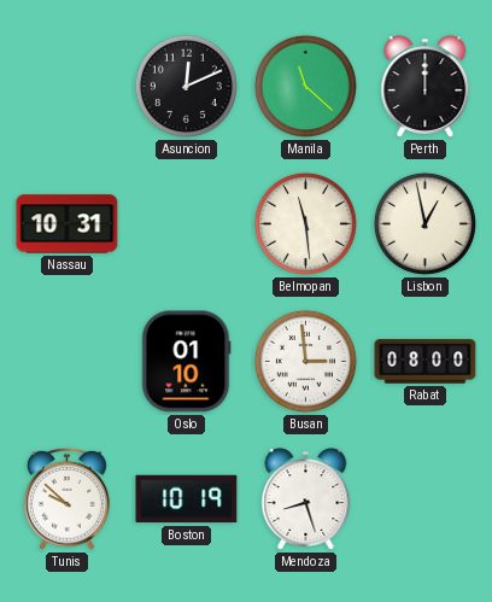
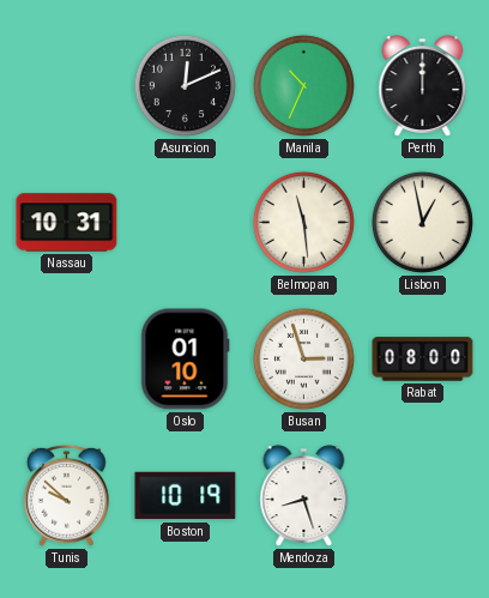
Manila: 11:22 -> 10:34
Busan: 2:59 -> 2:57
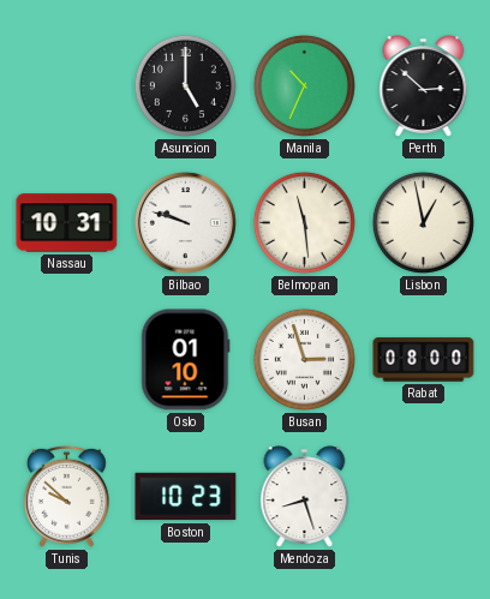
Asuncion: 12:11 -> 5:00
Perth: 12:00 -> 2:52
Bilbao: none -> 9:48
Boston: 10:19 -> 10:23
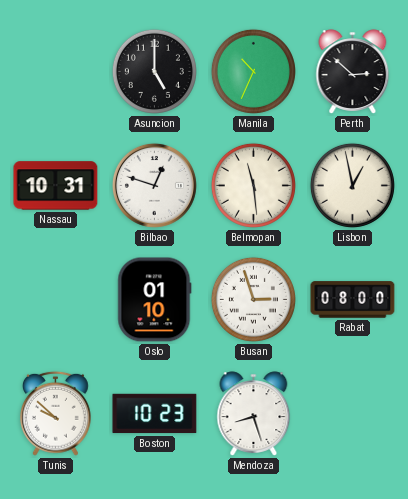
Bilbao: 9:48 -> 12:48
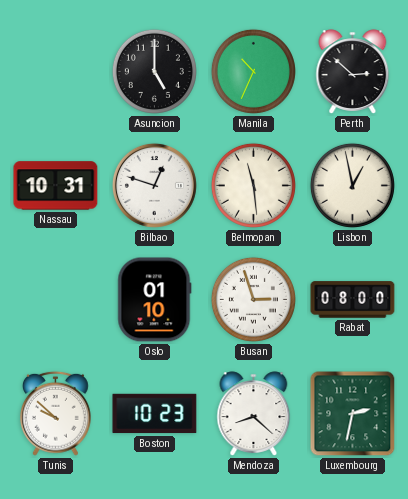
Mendoza: 8:27 -> 8:22
Luxembourg: none -> 2:32
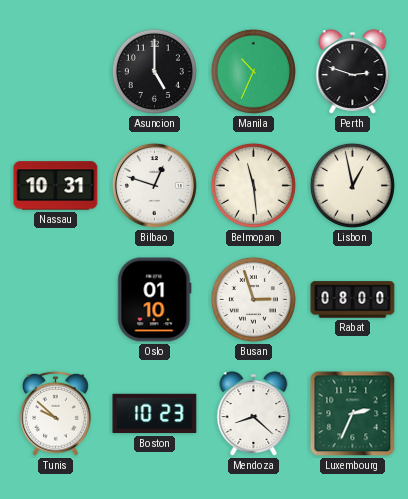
Perth: 2:52 -> 2:48
Luxembourg: 2:32 -> 2:34
